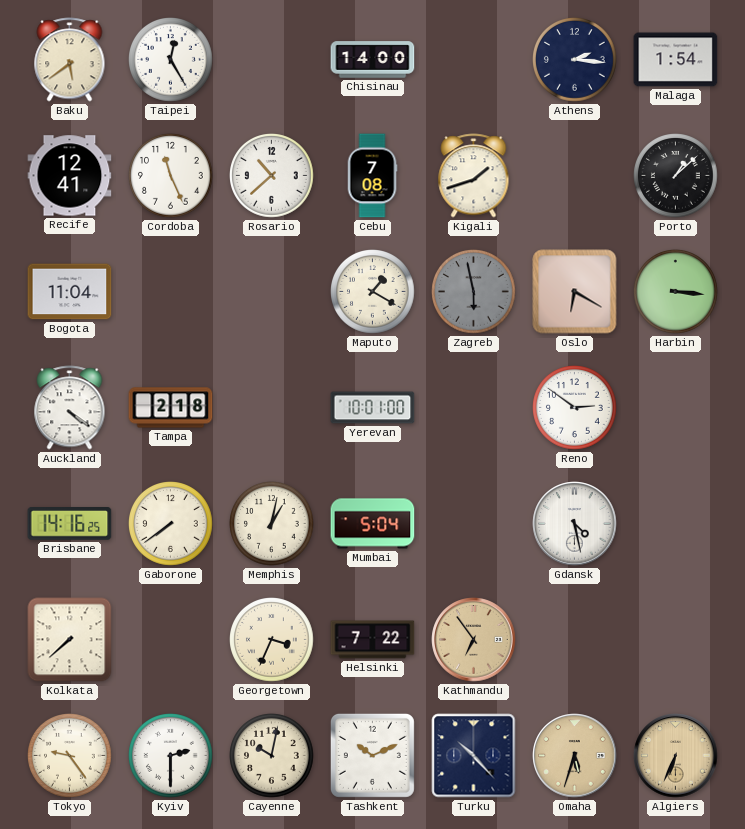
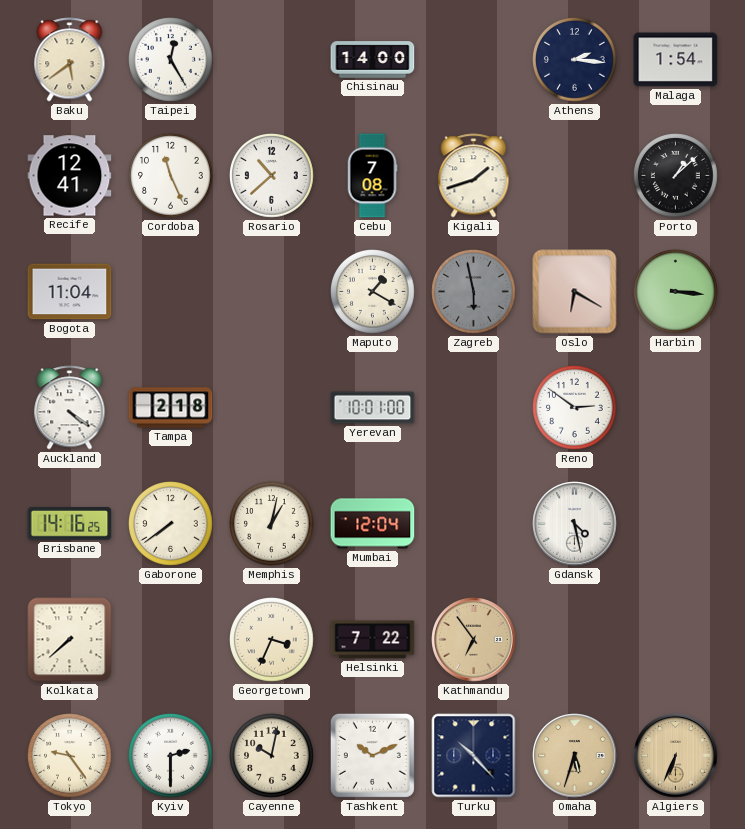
Mumbai: 5:04 -> 12:04
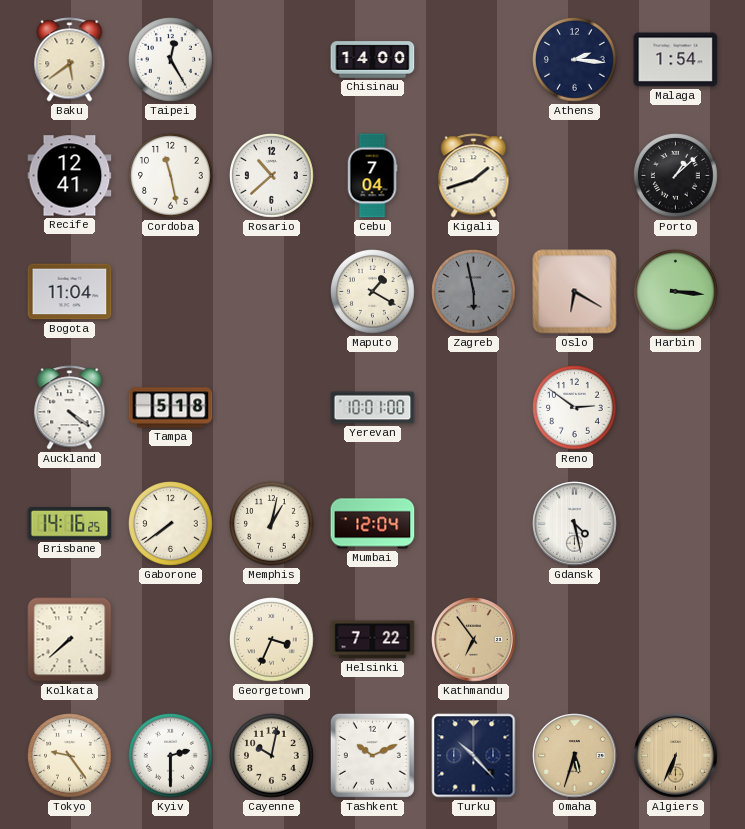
Cordoba: 11:26 -> 11:28
Cebu: 7:08 -> 7:04
Tampa: 2:18 -> 5:18
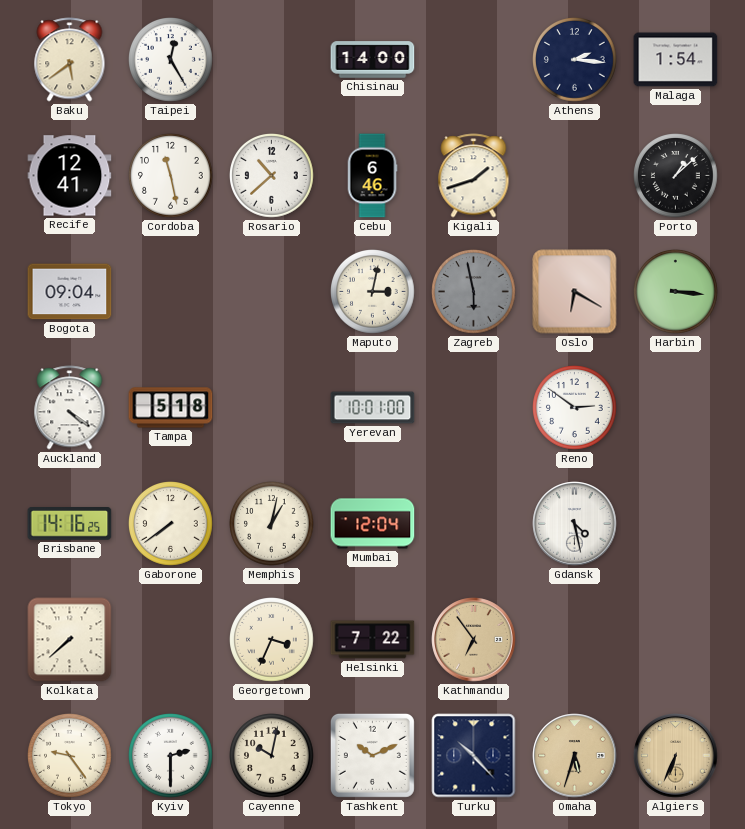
Cebu: 7:04 -> 6:46
Bogota: 11:04 -> 09:04
Maputo: 1:20 -> 3:02
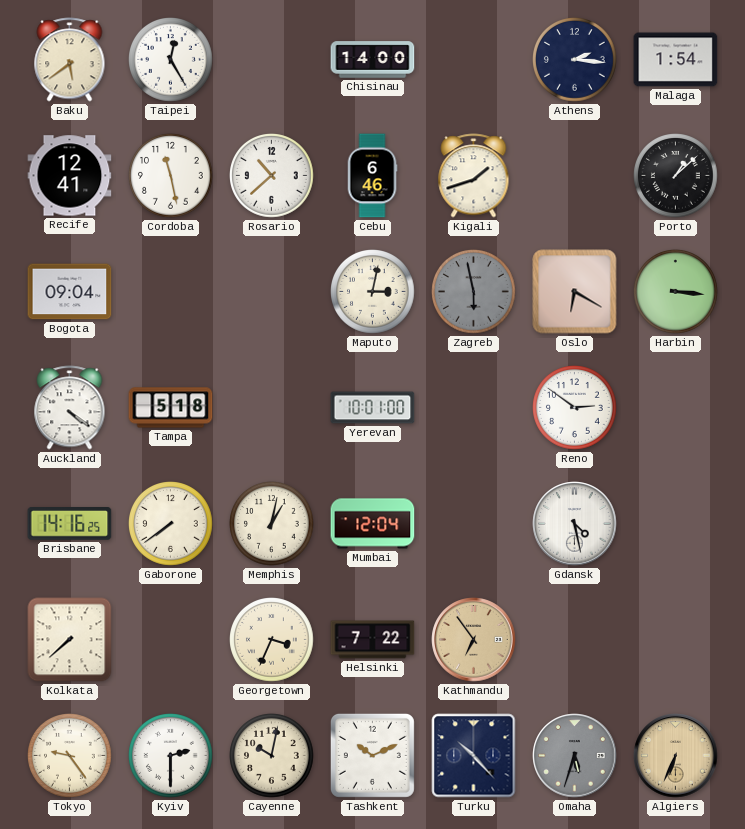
Omaha dial: champagne -> grey
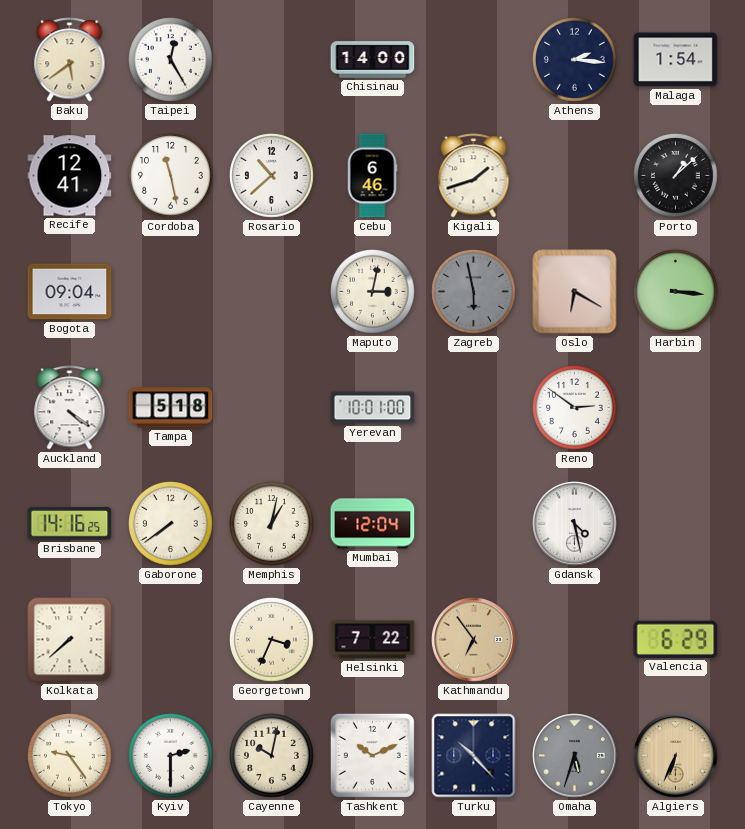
Valencia: none -> 6:29
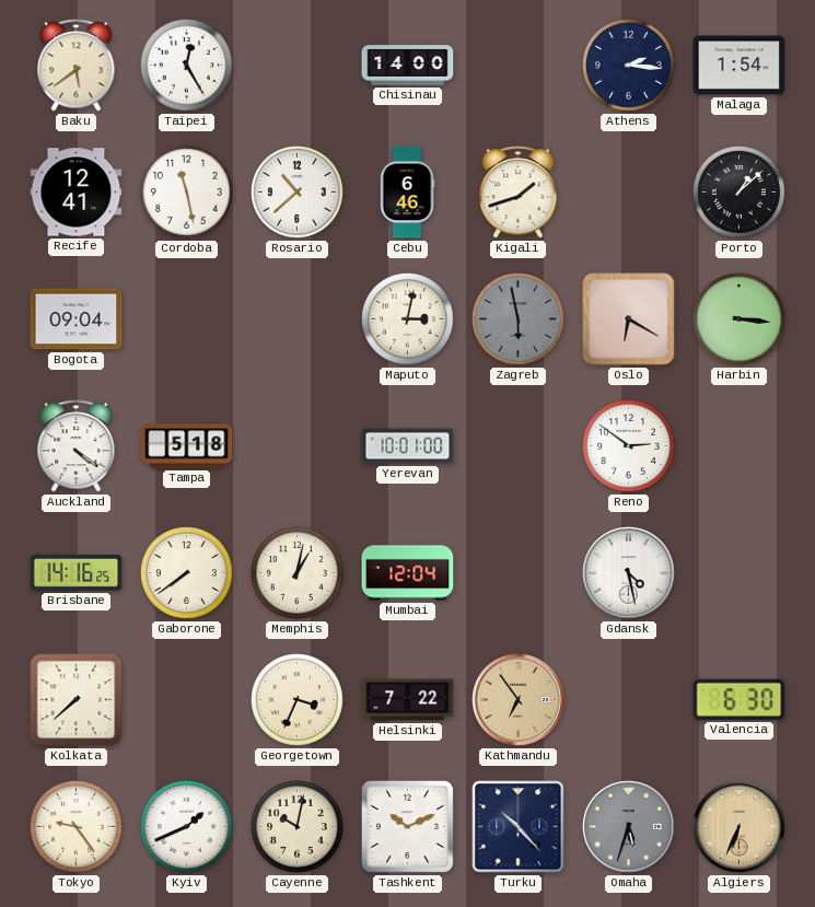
Valencia: 6:29 -> 6:30
Kyiv: 2:30 -> 1:41
